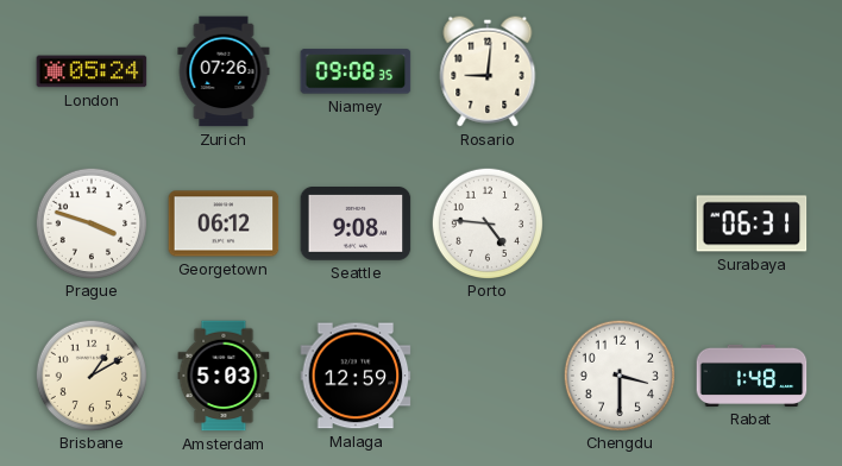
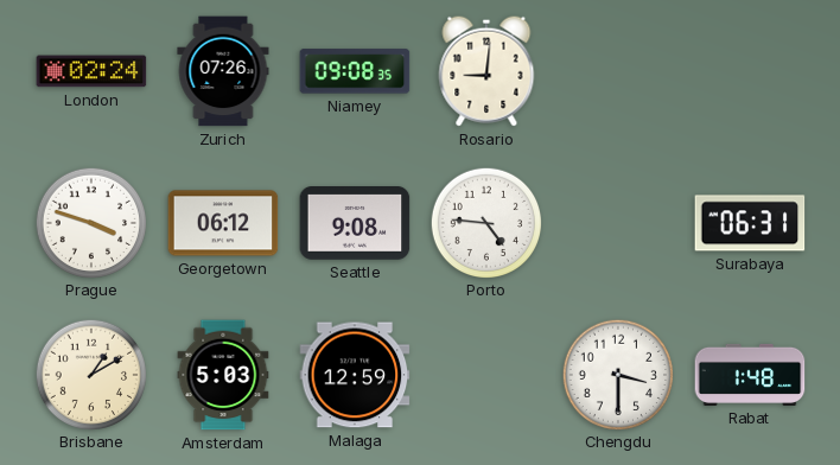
London: 05:24 -> 02:24
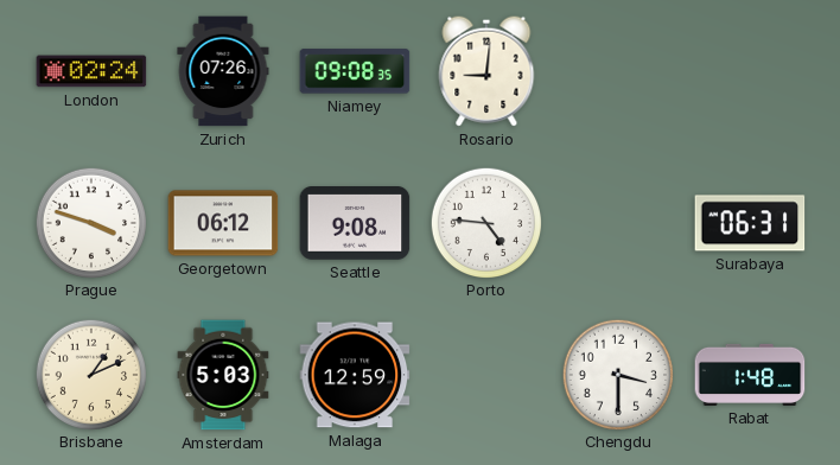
Brisbane: 1:10 -> 1:11
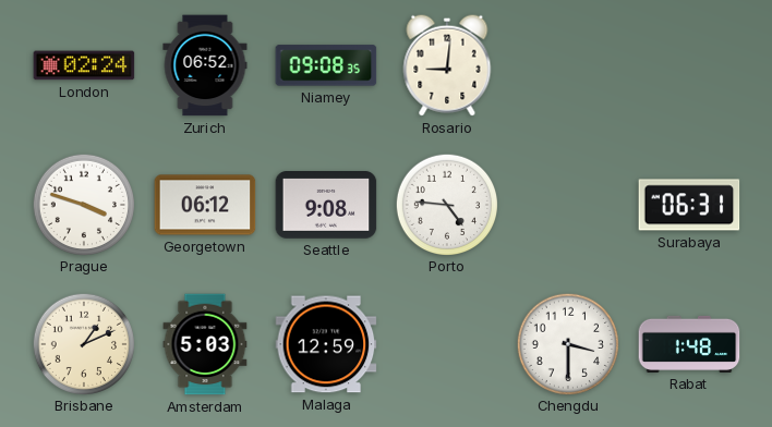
Zurich: 07:26 -> 06:52
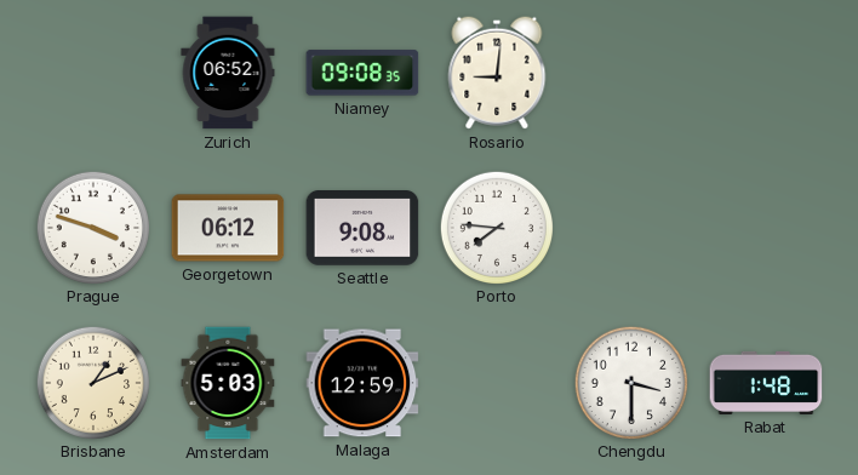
London: 02:24 -> none
Porto: 4:46 -> 7:46
Surabaya: 06:31 -> none
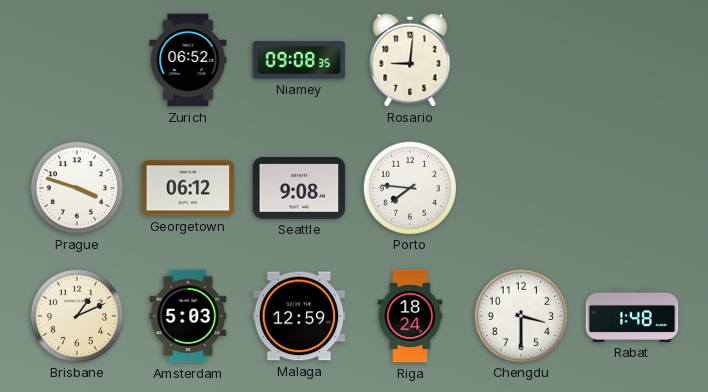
Riga: none -> 18:24
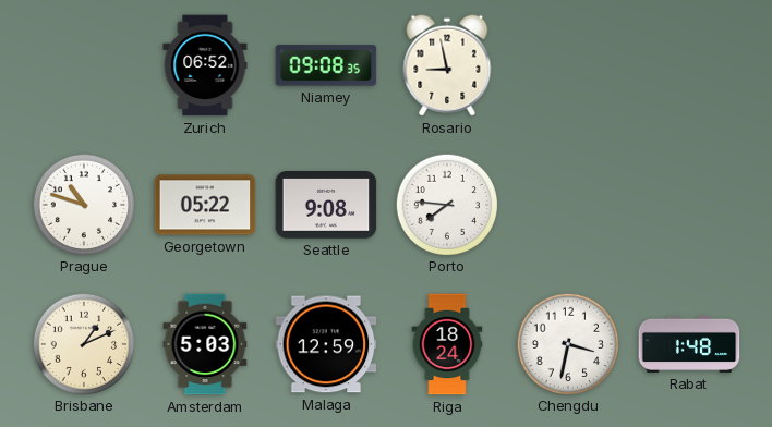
Rosario: 9:01 -> 8:58
Prague: 3:48 -> 10:48
Georgetown: 06:12 -> 05:22
Chengdu: 3:30 -> 3:32
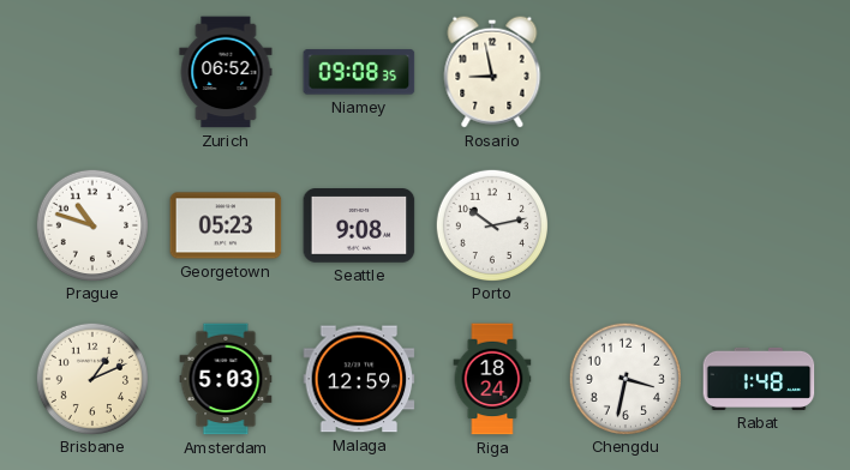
Georgetown: 05:22 -> 05:23
Porto: 7:46 -> 10:13
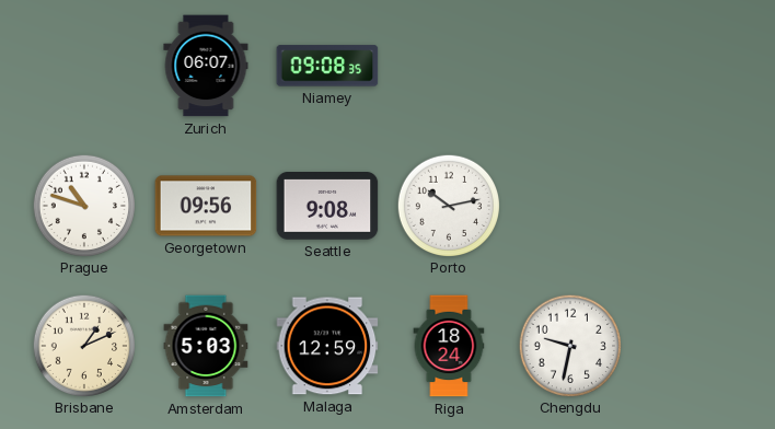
Zurich: 06:52 -> 06:07
Rosario: 8:58 -> none
Georgetown: 05:23 -> 09:56
Chengdu: 3:32 -> 9:32
Rabat: 1:48 -> none
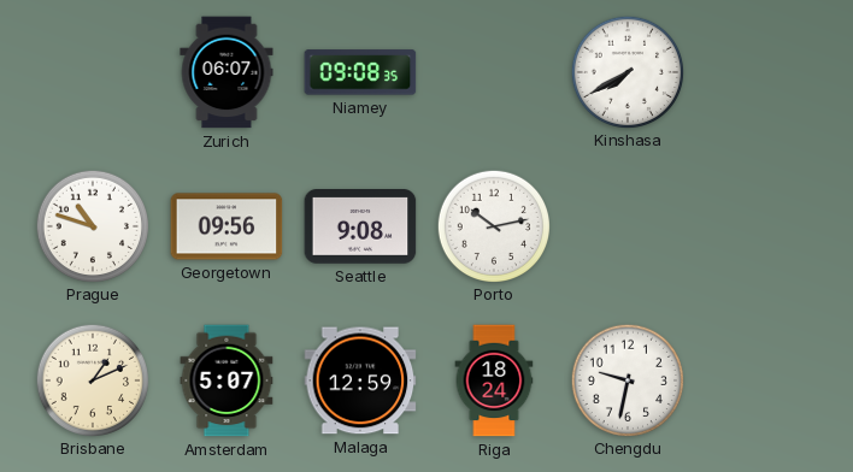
Kinshasa: none -> 7:40
Amsterdam: 5:03 -> 5:07
